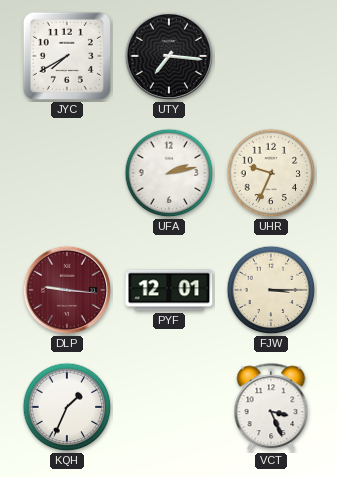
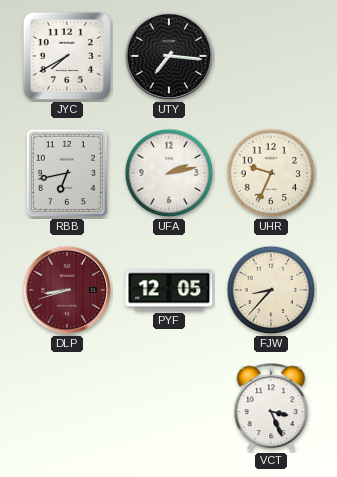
RBB: none -> 6:43
DLP: 9:16 -> 8:42
PYF: 12:01 -> 12:05
FJW: 3:15 -> 8:37
KQH: 1:34 -> none
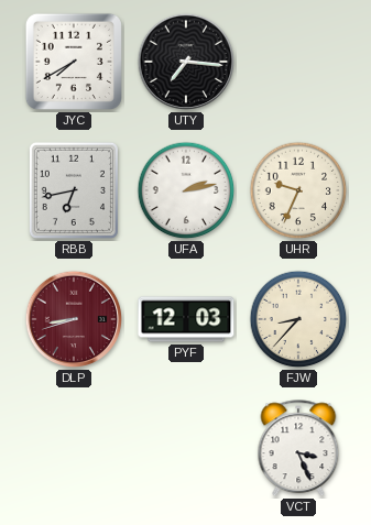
PYF: 12:05 -> 12:03
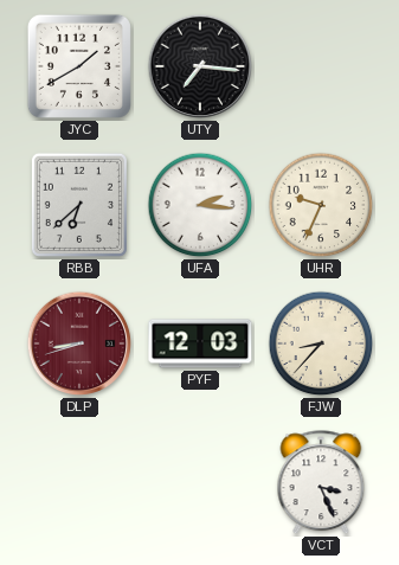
JYC: 7:40 -> 1:40
RBB: 6:43 -> 6:38
UFA: 2:13 -> 2:16
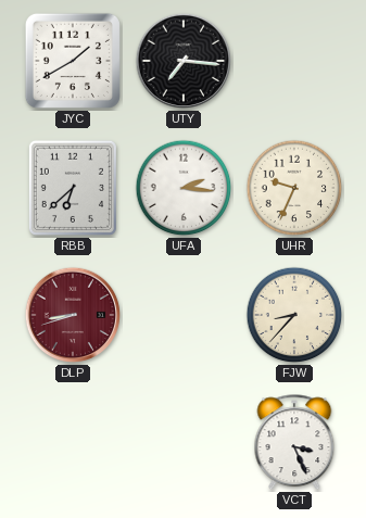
PYF: 12:03 -> none
